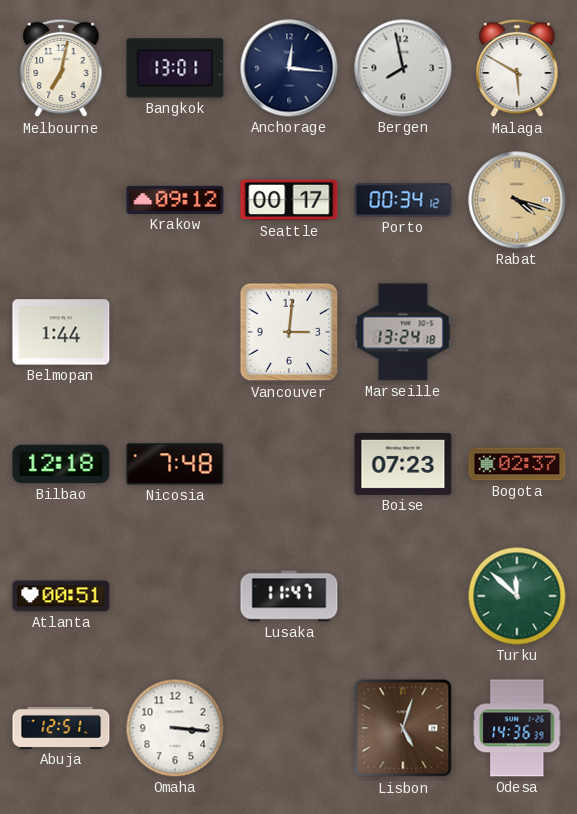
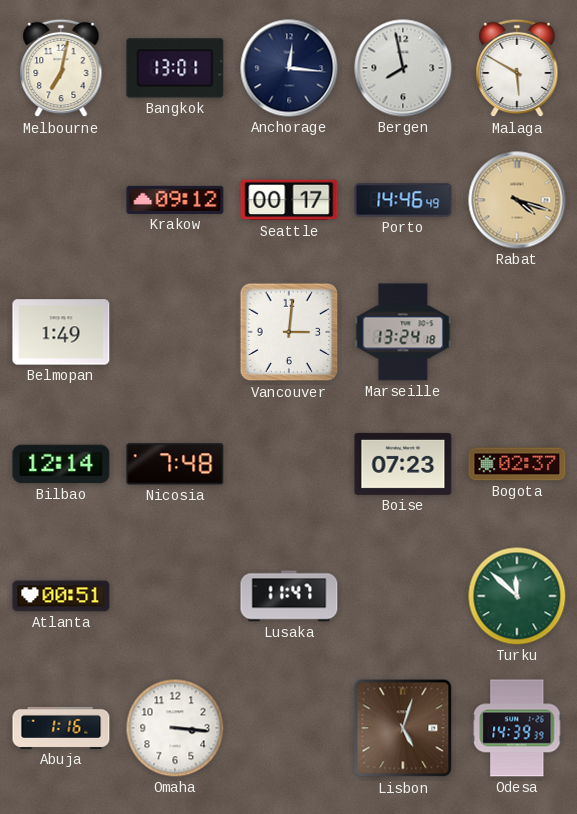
Porto: 00:34 -> 14:46
Belmopan: 1:44 -> 1:49
Bilbao: 12:18 -> 12:14
Abuja: 12:51 -> 1:16
Odesa: 14:36 -> 14:39
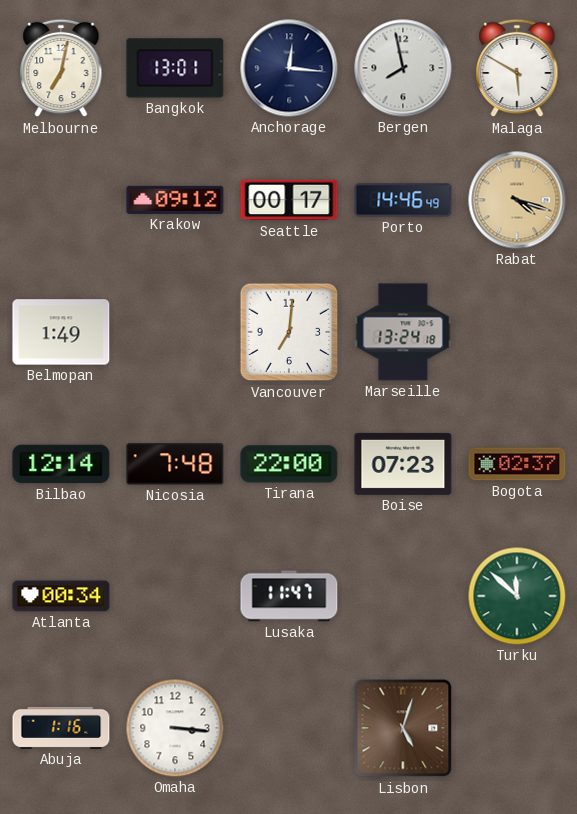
Vancouver: 3:01 -> 7:01
Tirana: none -> 22:00
Atlanta: 00:51 -> 00:34
Odesa: 14:39 -> none
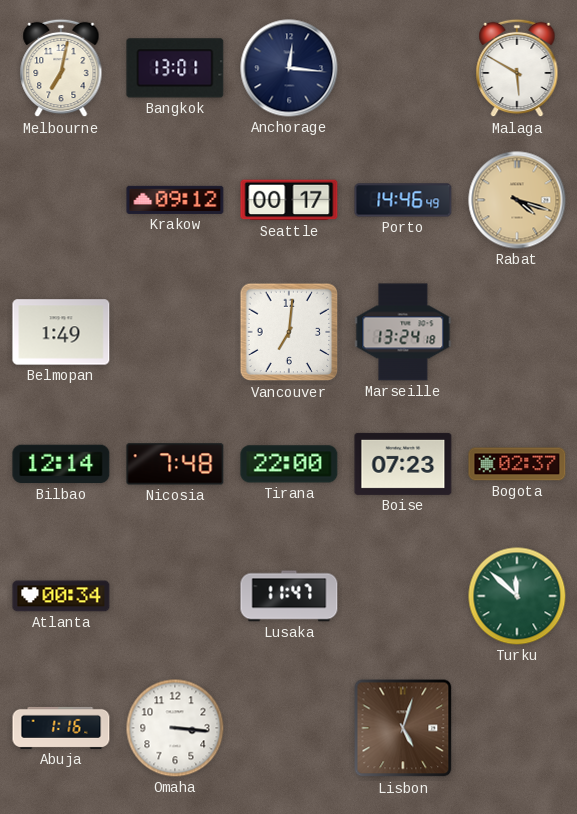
Bergen: 7:58 -> none
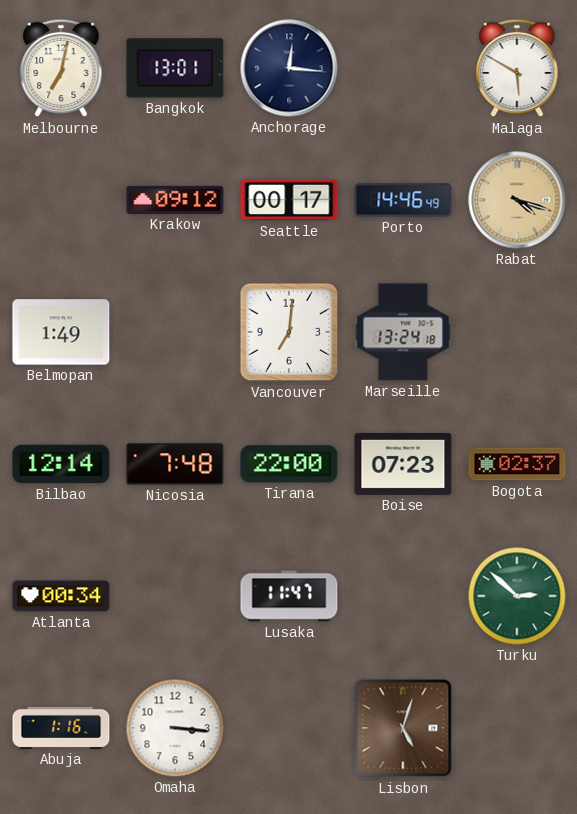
Turku: 11:52 -> 2:52
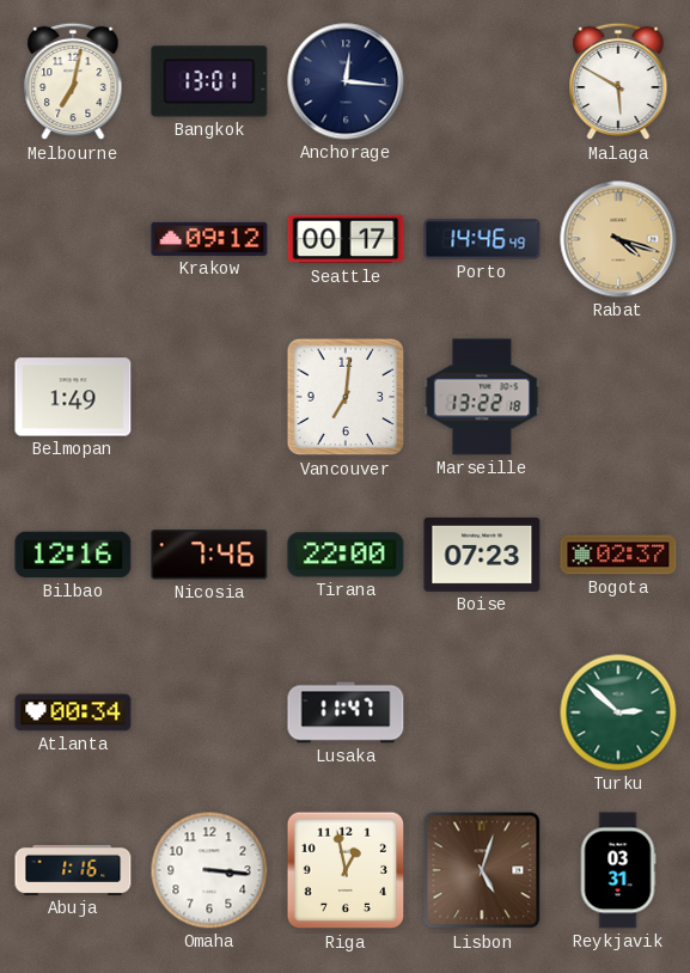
Marseille: 13:24 -> 13:22
Bilbao: 12:14 -> 12:16
Nicosia: 7:48 -> 7:46
Riga: none -> 12:58
Reykjavik: none -> 03:31
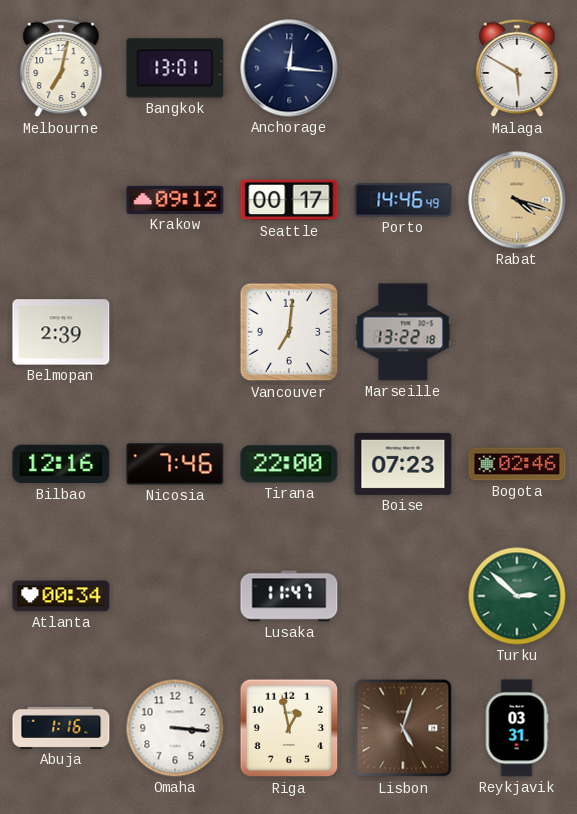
Belmopan: 1:49 -> 2:39
Bogota: 02:37 -> 02:46
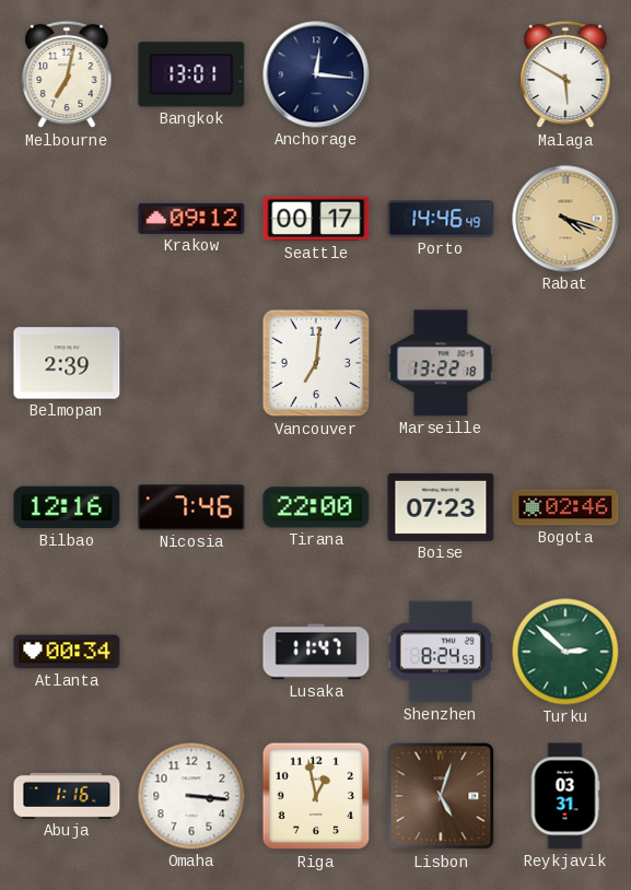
Shenzhen: none -> 8:24
